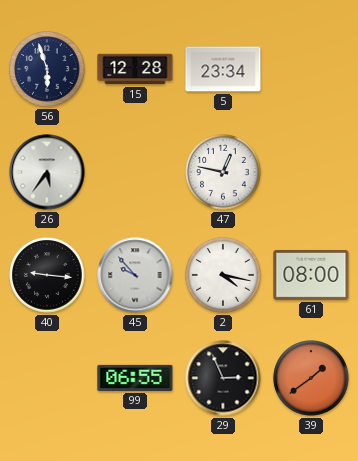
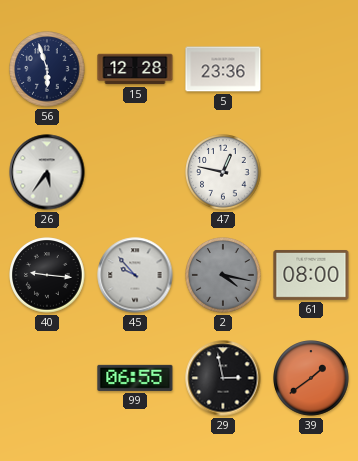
5: 23:34 -> 23:36
2 dial: white -> grey
29: 2:56 -> 2:58
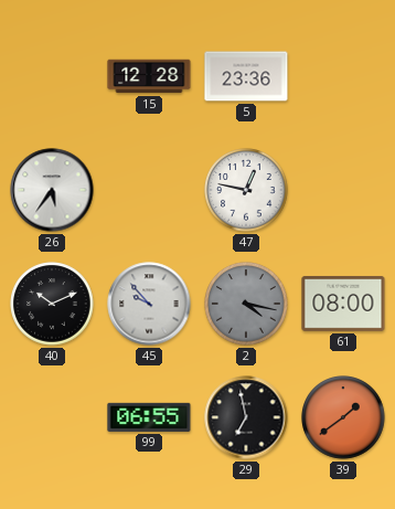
56: 5:57 -> none
40: 9:16 -> 10:11
29: 2:58 -> 6:58
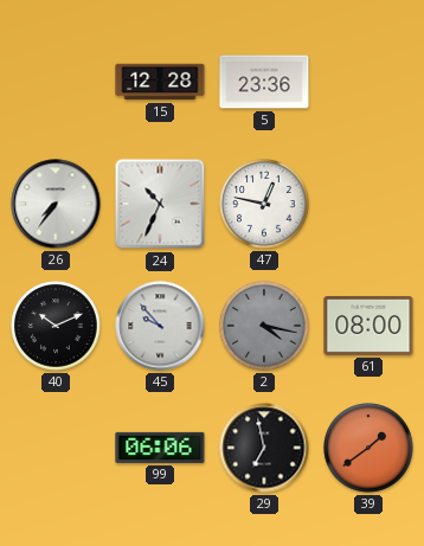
26: 5:36 -> 7:36
24: none -> 10:34
99: 06:55 -> 06:06
